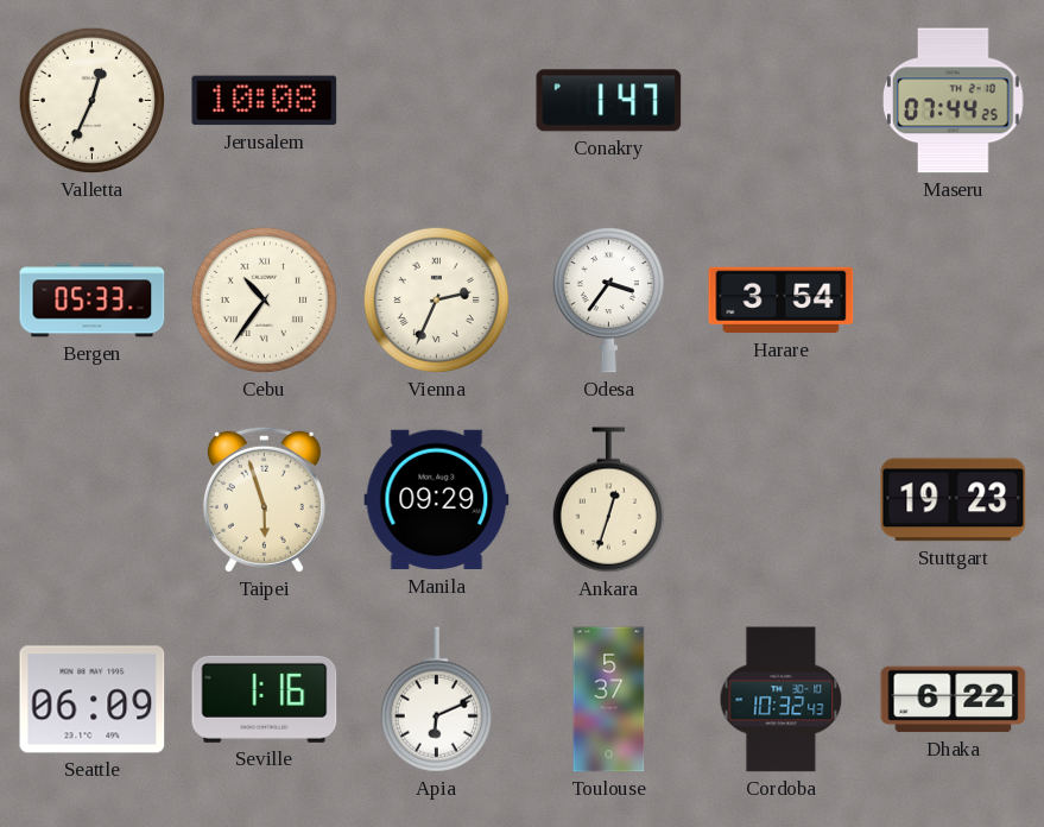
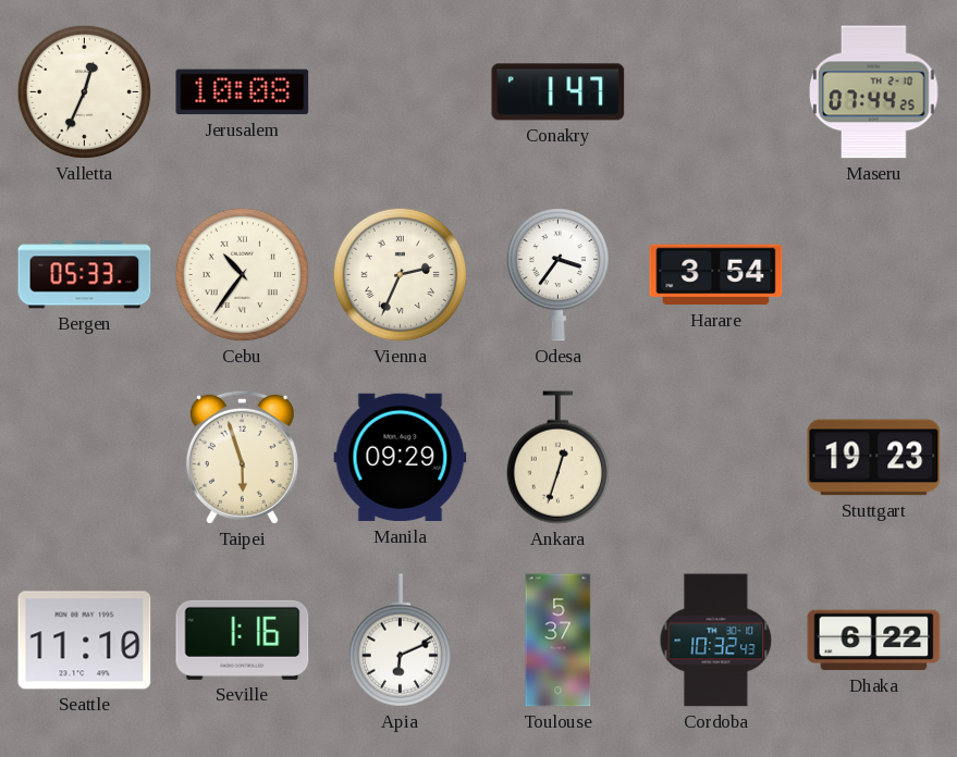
Seattle: 06:09 -> 11:10
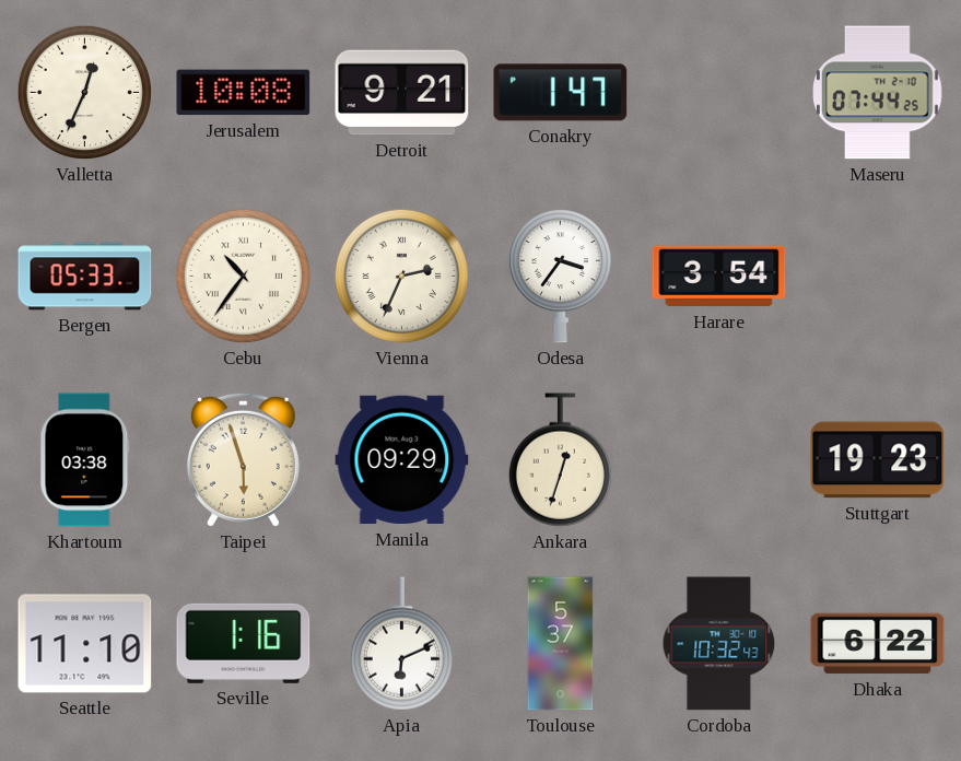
Detroit: none -> 9:21
Khartoum: none -> 03:38
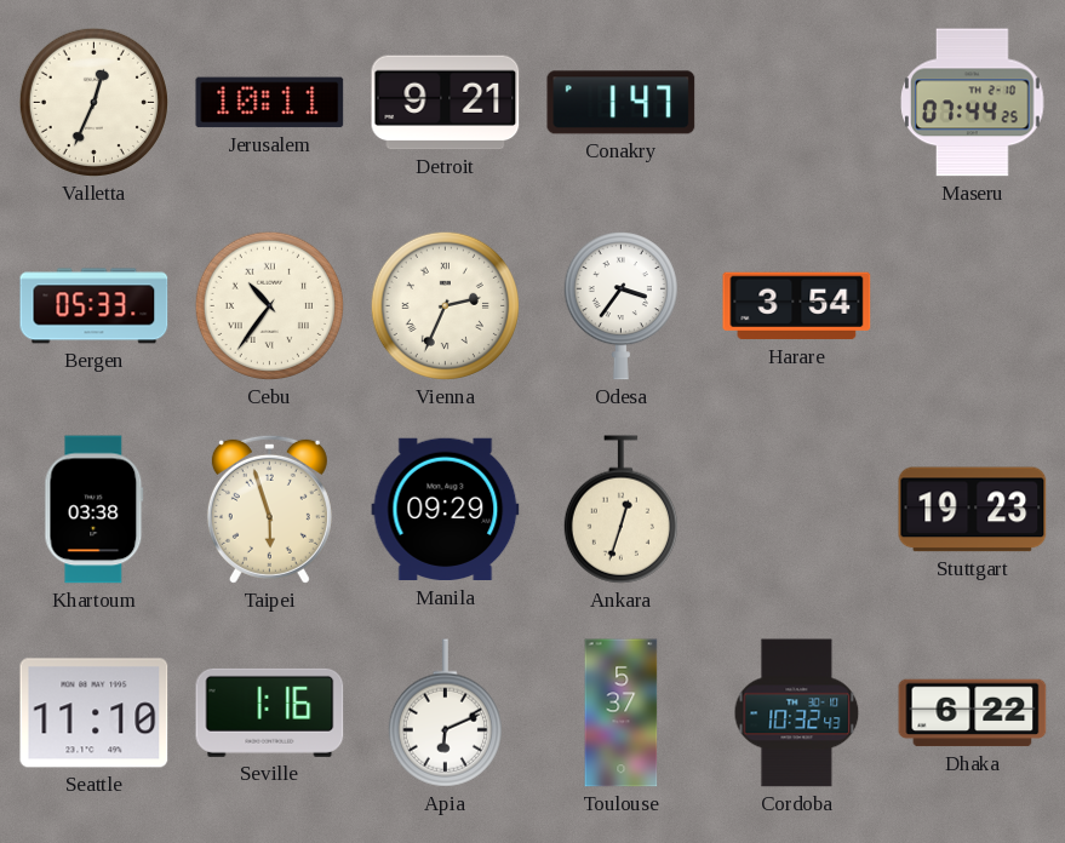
Jerusalem: 10:08 -> 10:11
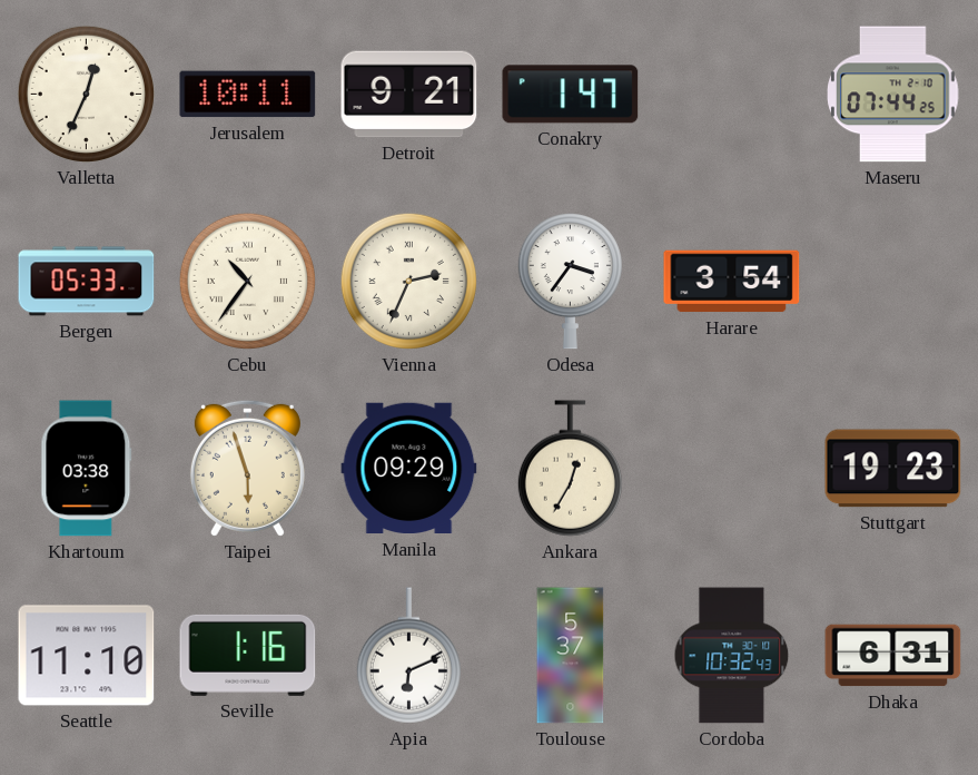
Ankara: 12:33 -> 12:35
Dhaka: 6:22 -> 6:31
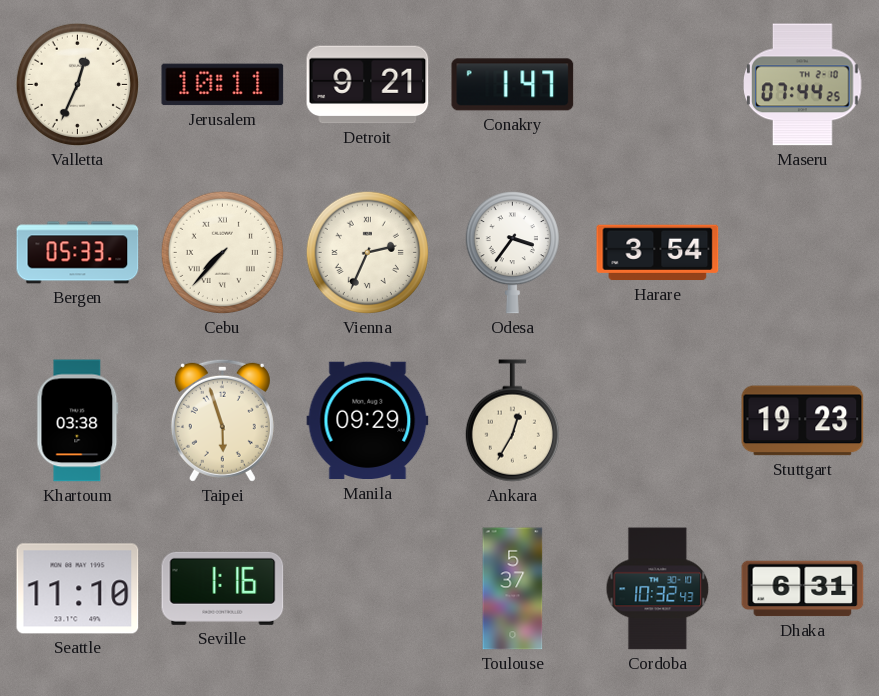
Cebu: 10:36 -> 7:37
Apia: 6:11 -> none
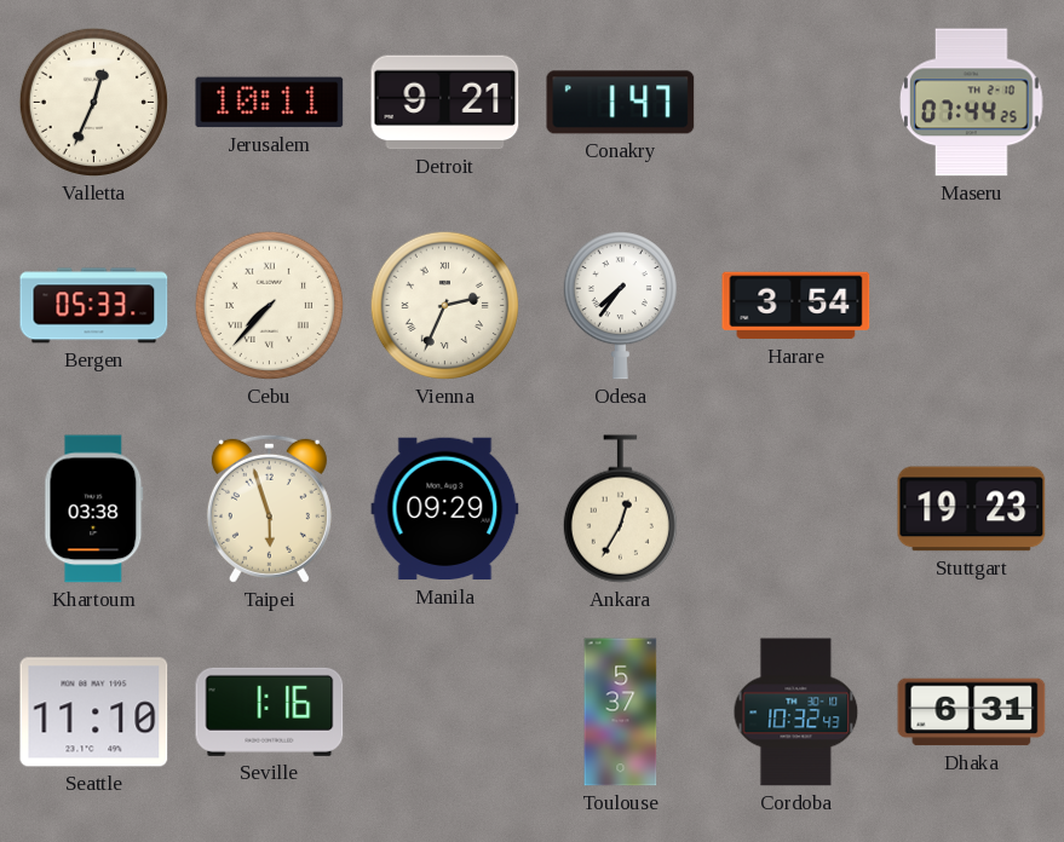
Odesa: 3:36 -> 7:36
